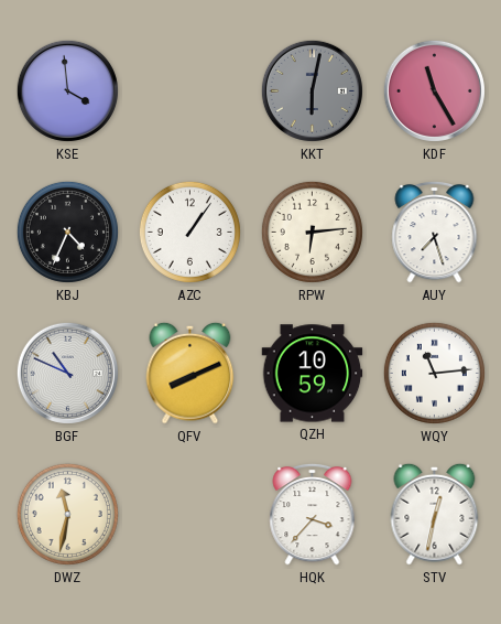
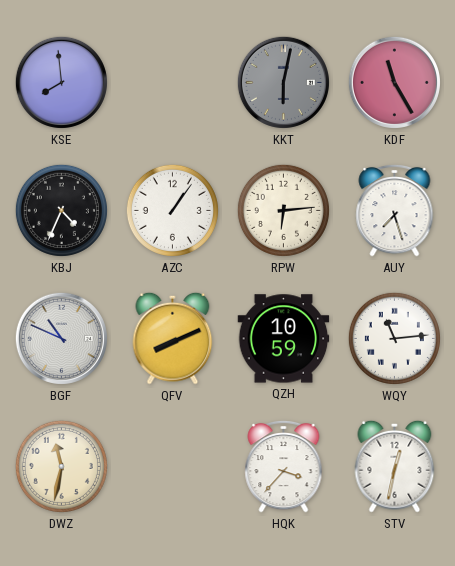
KSE: 3:59 -> 7:59
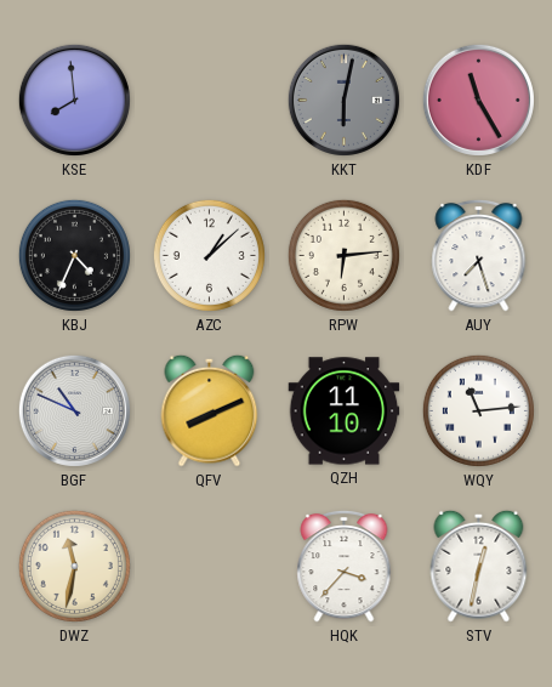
AZC: 1:06 -> 1:08
QZH: 10:59 -> 11:10
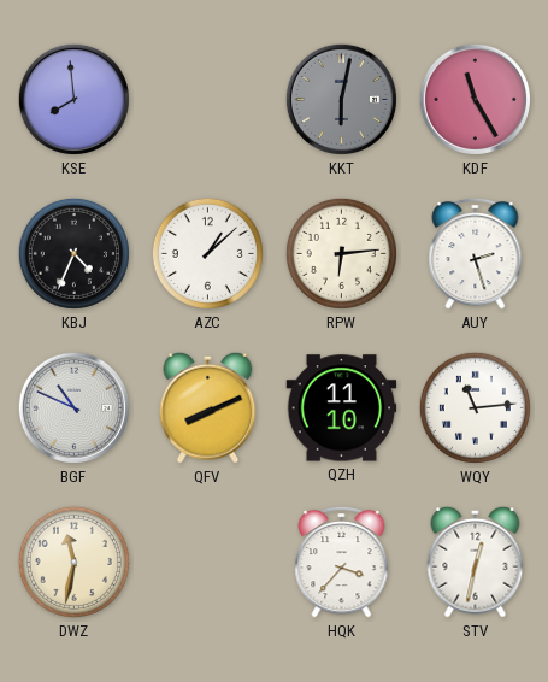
AUY: 7:27 -> 2:27
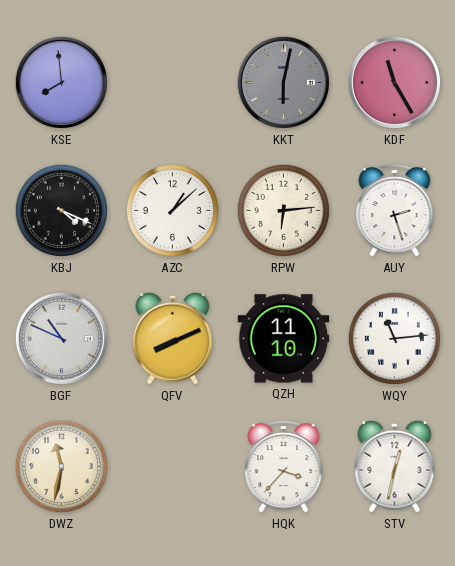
KBJ: 4:34 -> 4:19
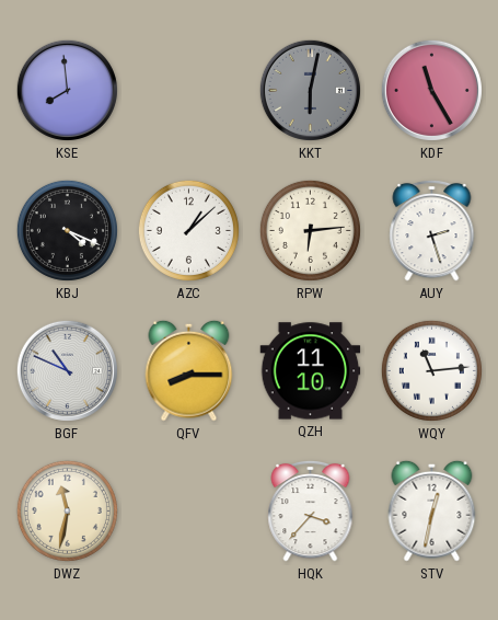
QFV: 8:11 -> 8:15
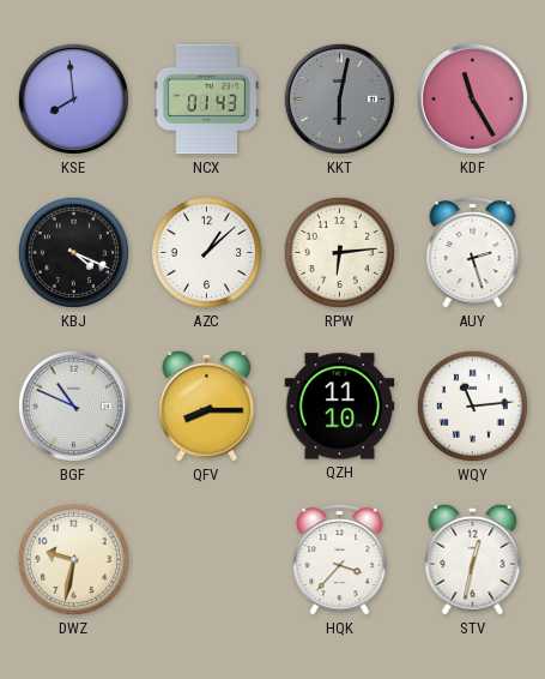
NCX: none -> 01:43
DWZ: 11:32 -> 9:32
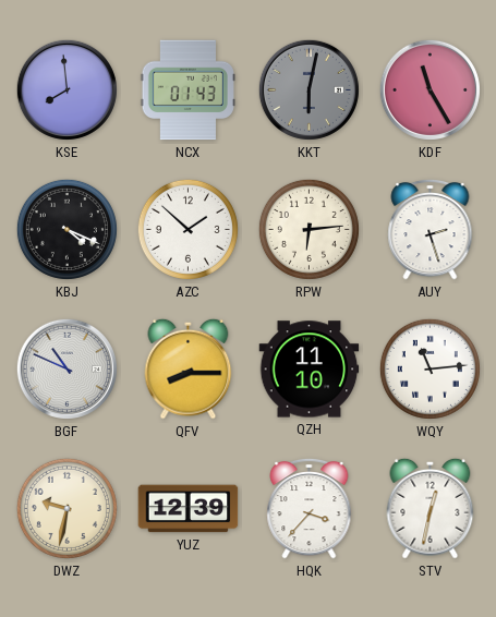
AZC: 1:08 -> 1:52
YUZ: none -> 12:39
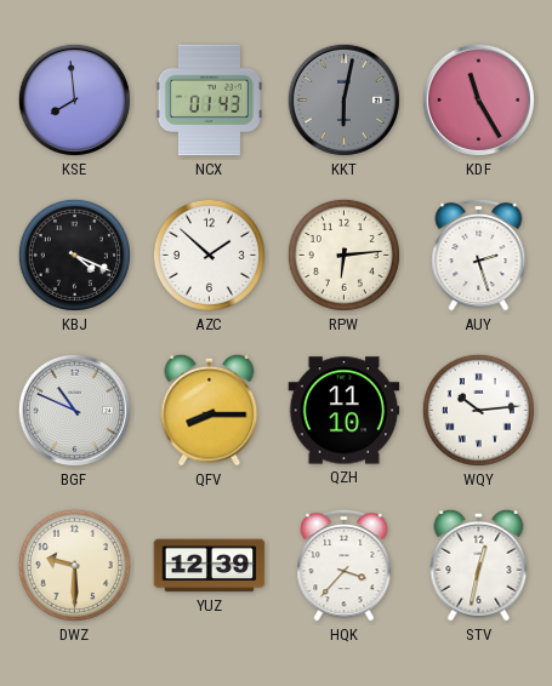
WQY: 11:14 -> 10:14
DWZ: 9:32 -> 9:30
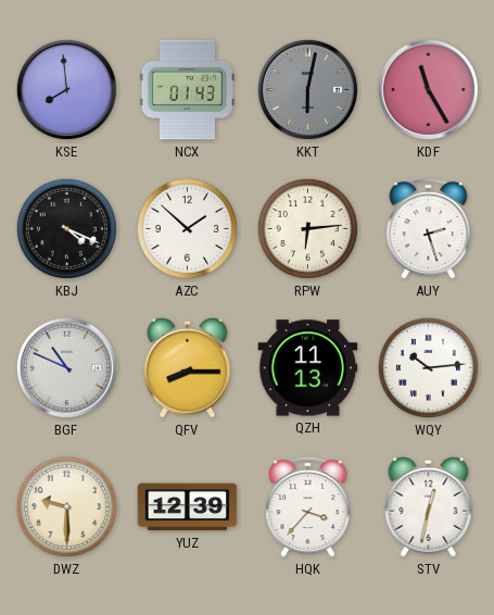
QZH: 11:10 -> 11:13
